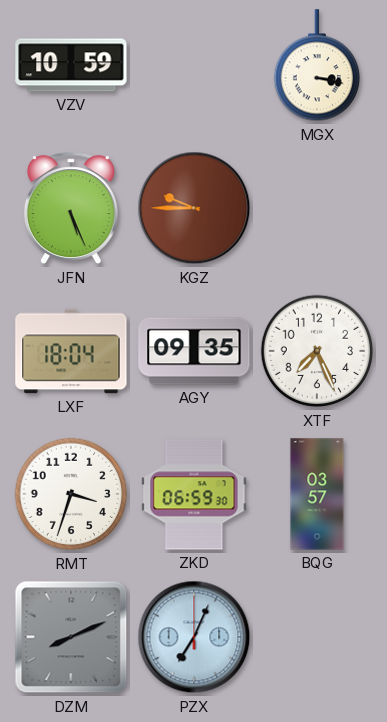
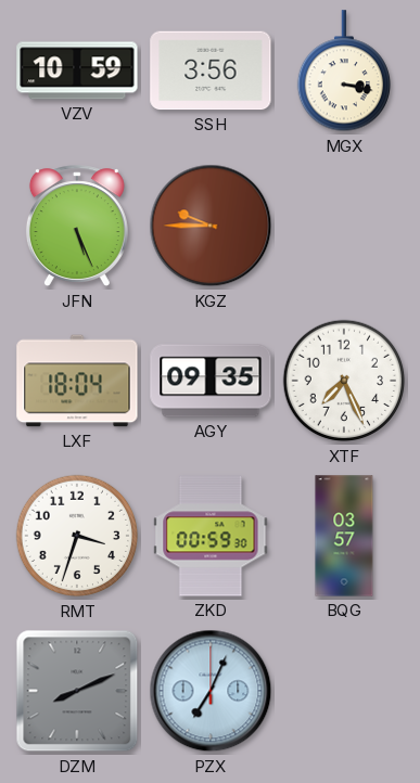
SSH: none -> 3:56
ZKD: 06:59 -> 00:59
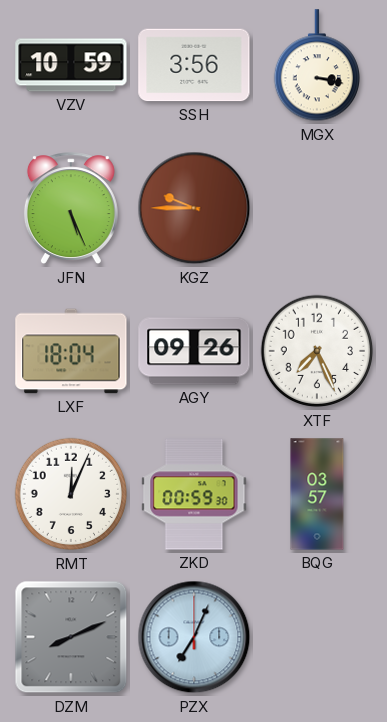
AGY: 09:35 -> 09:26
RMT: 3:33 -> 12:04
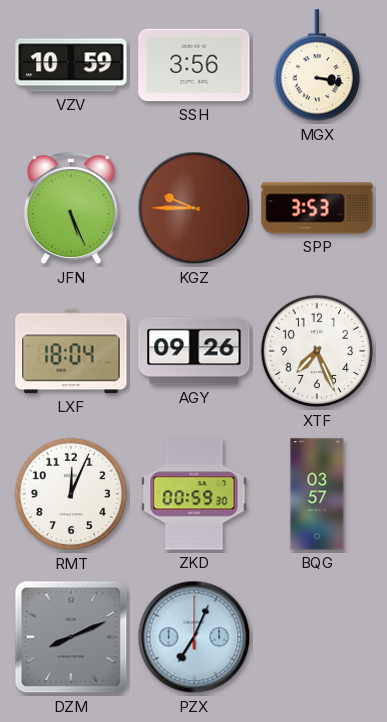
SPP: none -> 3:53
